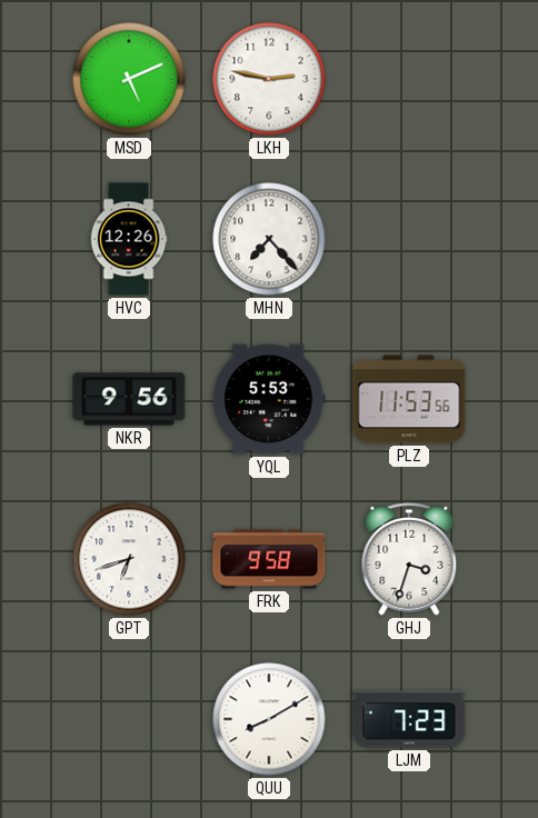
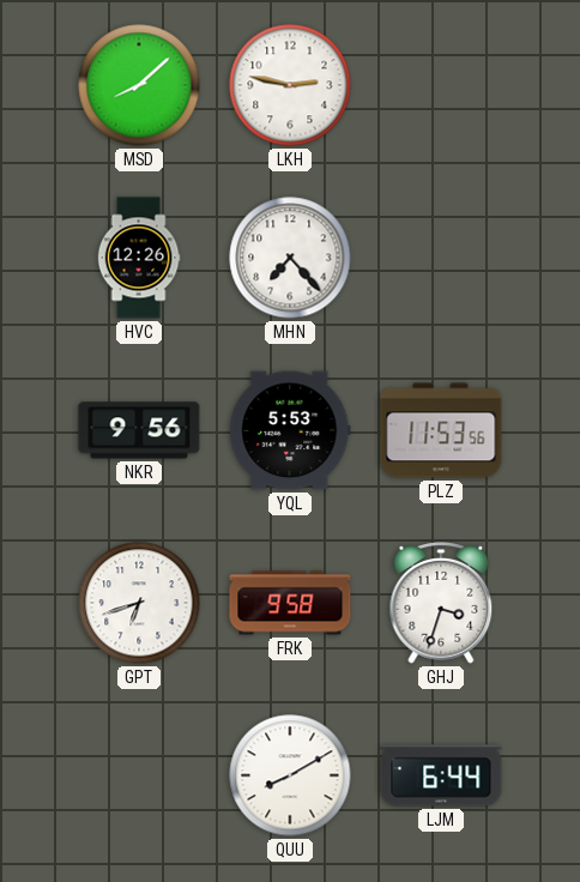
MSD: 5:11 -> 8:08
LJM: 7:23 -> 6:44
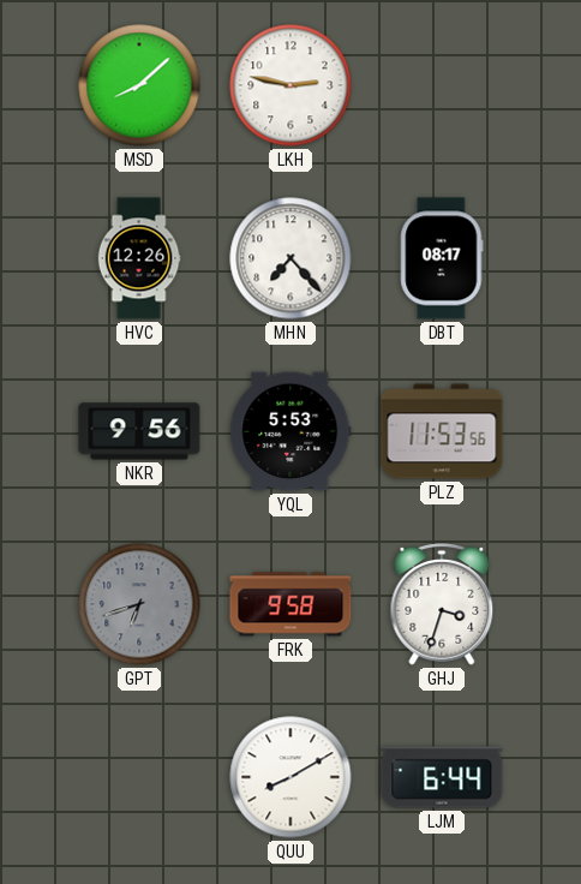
DBT: none -> 08:17
GPT dial: white -> grey
